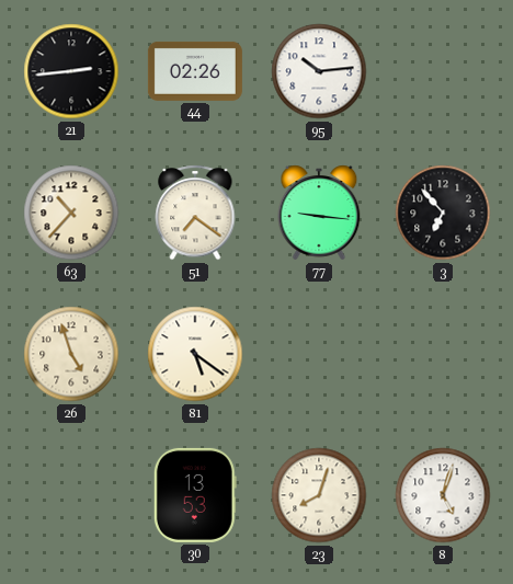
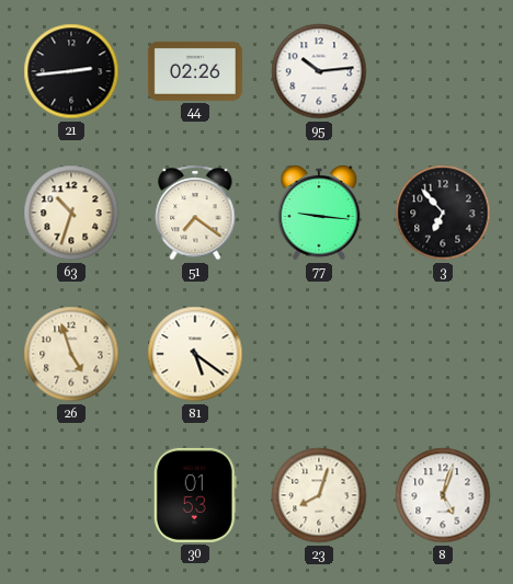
63: 10:37 -> 10:33
30: 13:53 -> 01:53
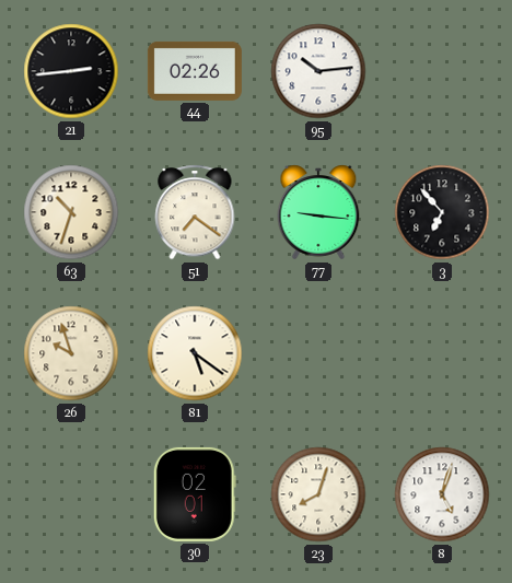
26: 4:57 -> 9:57
30: 01:53 -> 02:01
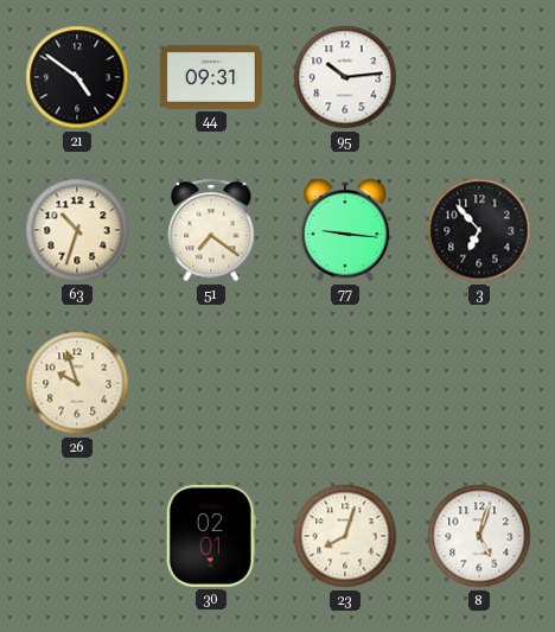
21: 2:44 -> 4:51
44: 02:26 -> 09:31
81: 5:21 -> none
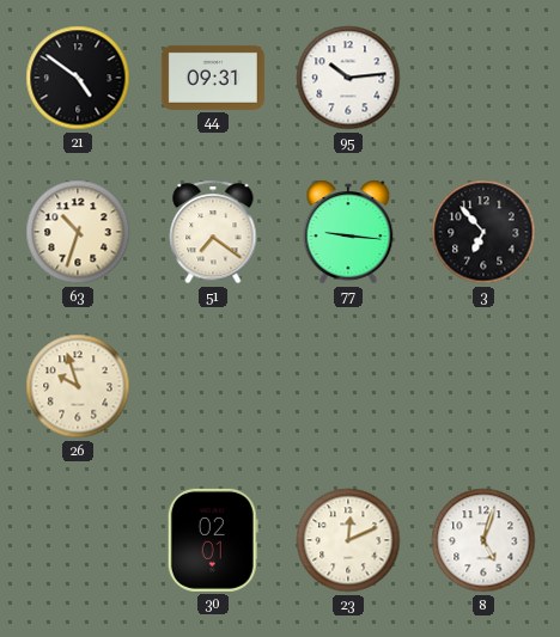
23: 8:03 -> 12:11
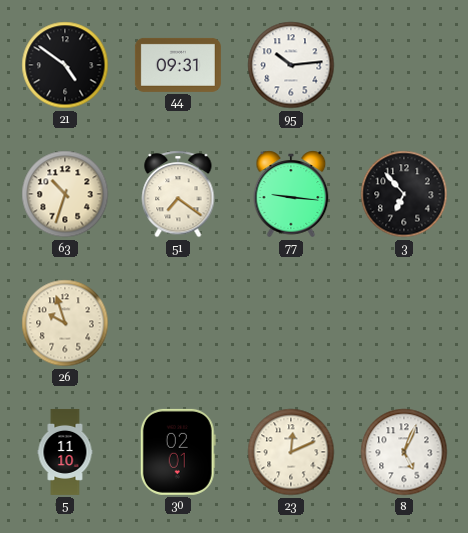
5: none -> 11:10
8: 5:03 -> 5:04
